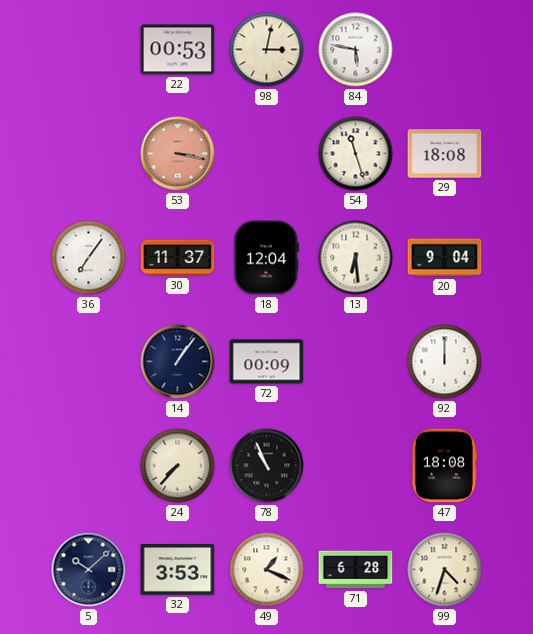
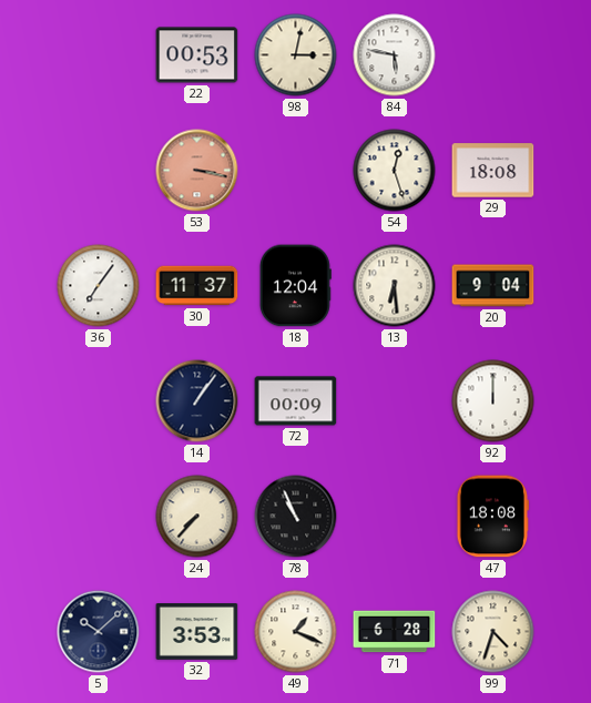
54: 11:27 -> 12:27
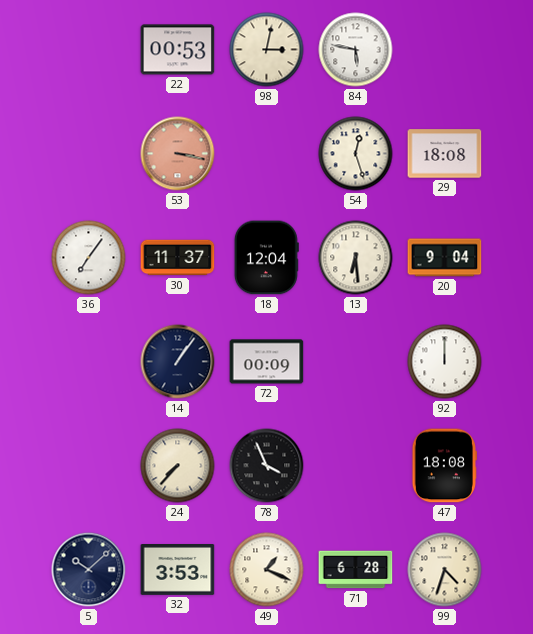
78: 10:56 -> 3:56
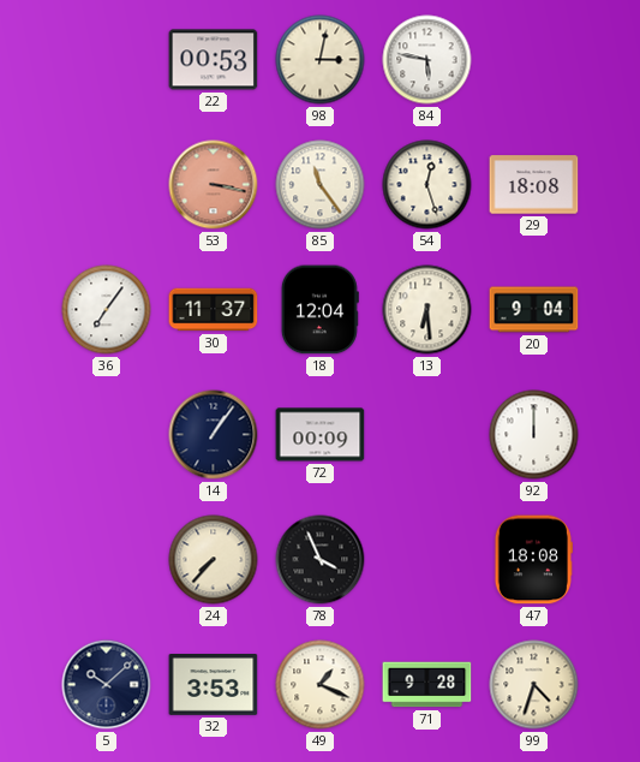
85: none -> 11:24
71: 6:28 -> 9:28
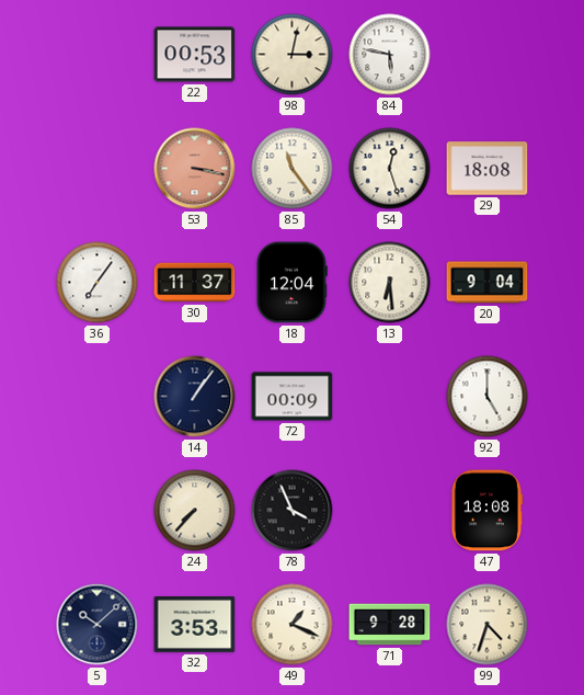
92: 12:00 -> 5:00
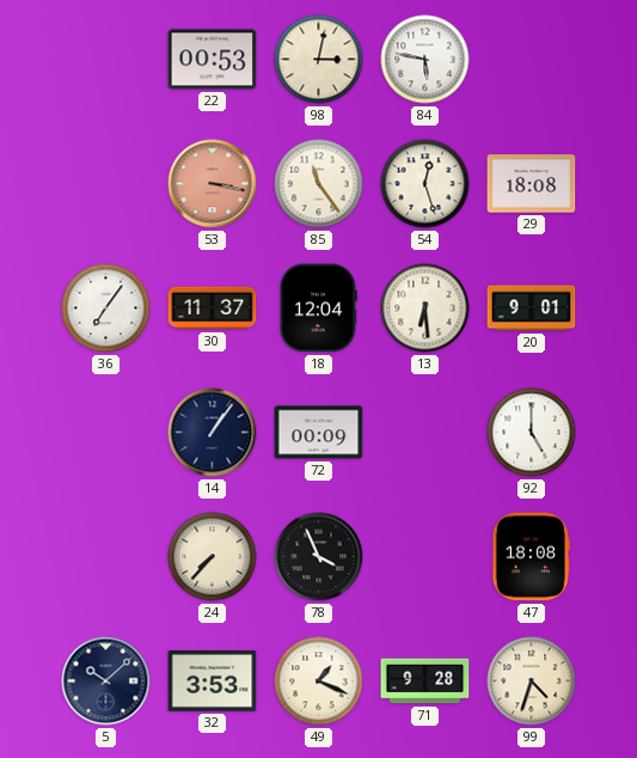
20: 9:04 -> 9:01
